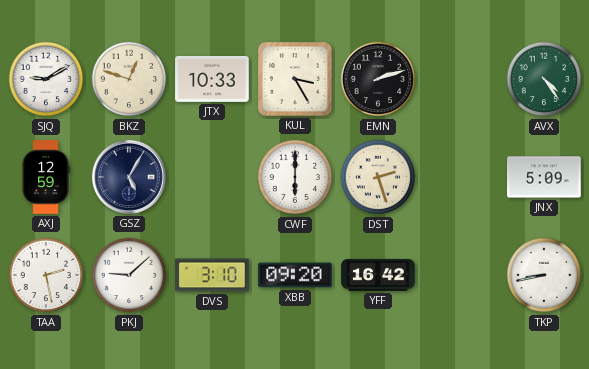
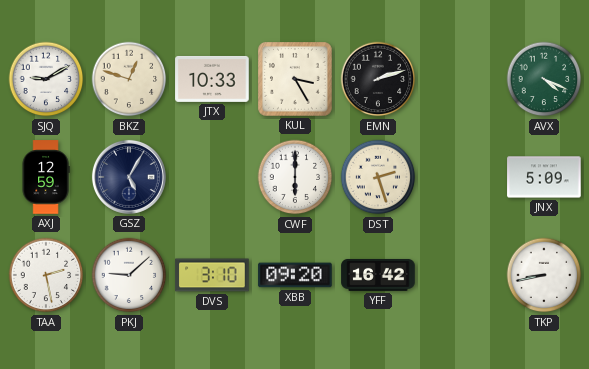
AVX: 4:24 -> 4:19
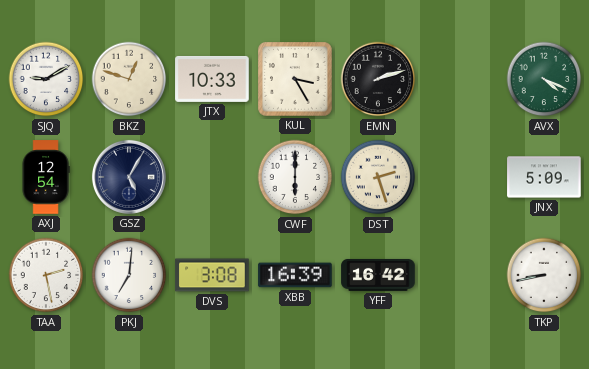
AXJ: 12:59 -> 12:54
PKJ: 9:08 -> 7:01
DVS: 3:10 -> 3:08
XBB: 09:20 -> 16:39
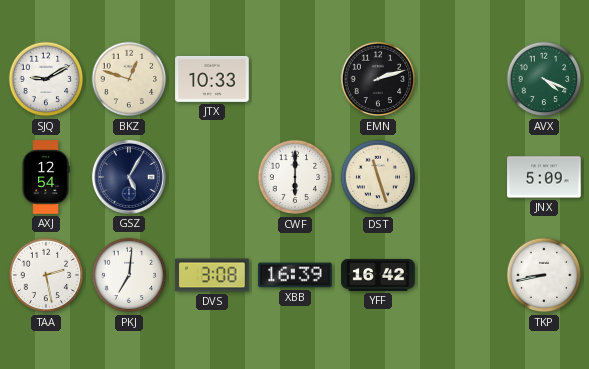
KUL: 3:25 -> none
DST: 2:27 -> 11:27
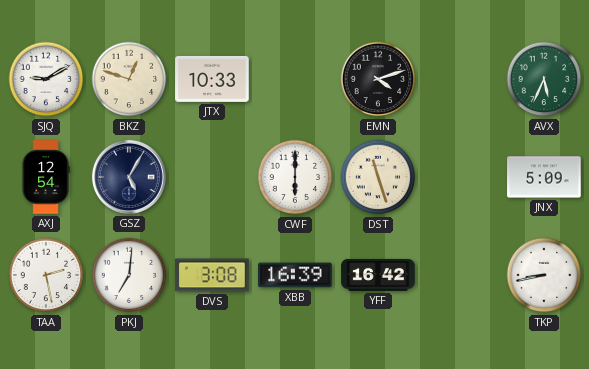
EMN: 2:12 -> 4:12
AVX: 4:19 -> 5:34
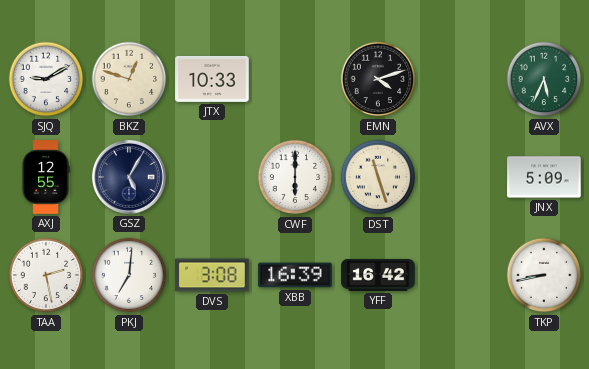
AXJ: 12:54 -> 12:55
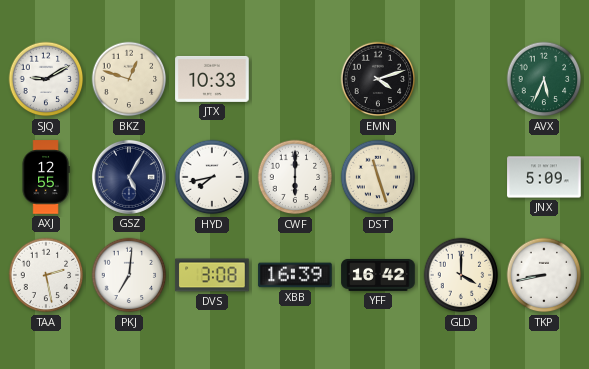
HYD: none -> 7:43
GLD: none -> 4:00
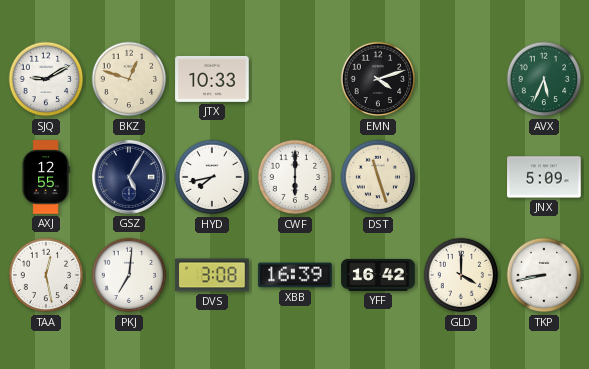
TAA: 2:28 -> 12:28
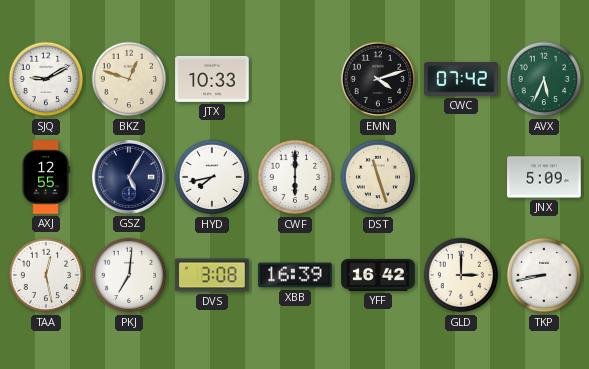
CWC: none -> 07:42
GLD: 4:00 -> 3:00
